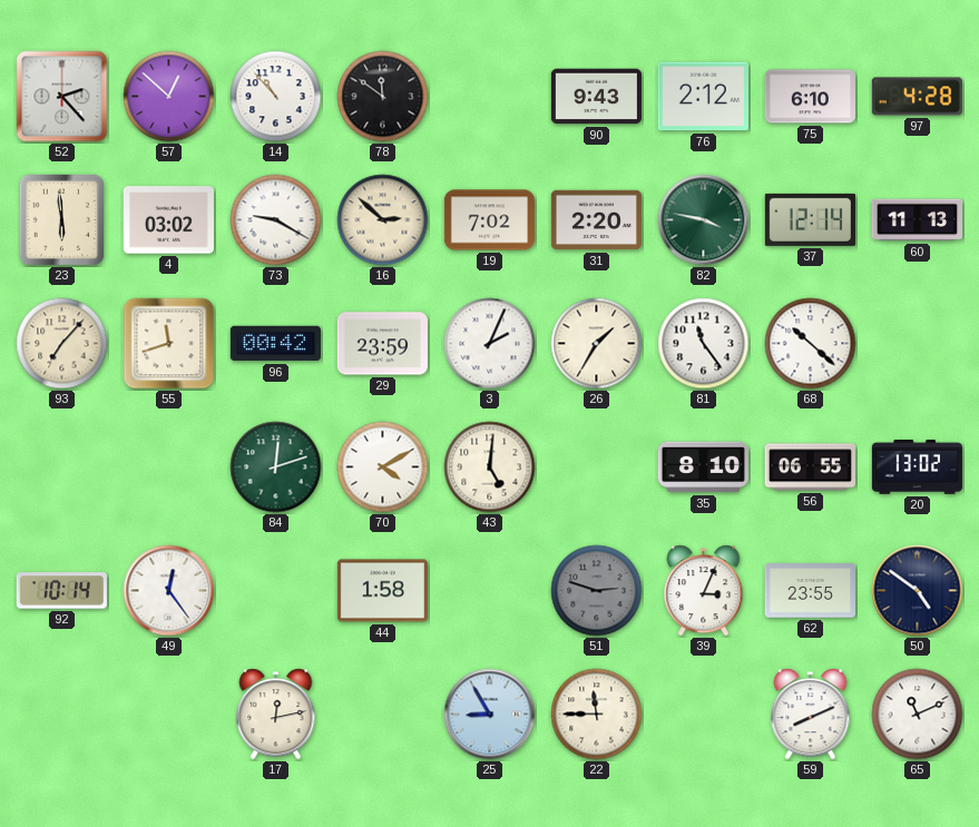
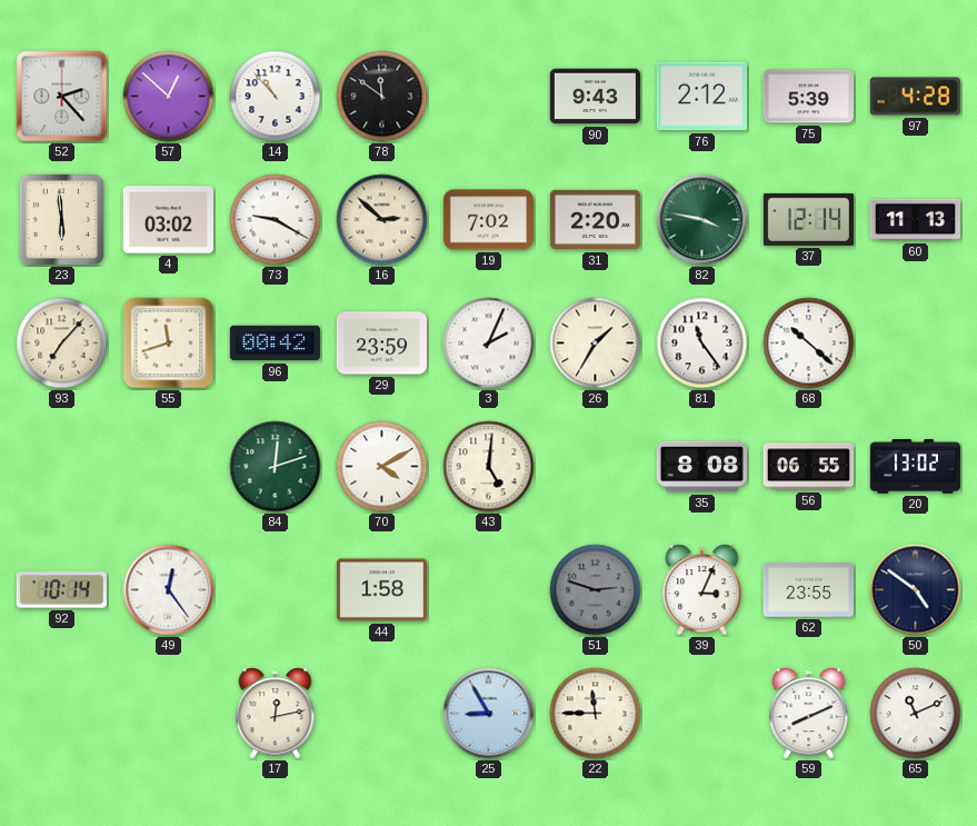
75: 6:10 -> 5:39
35: 8:10 -> 8:08
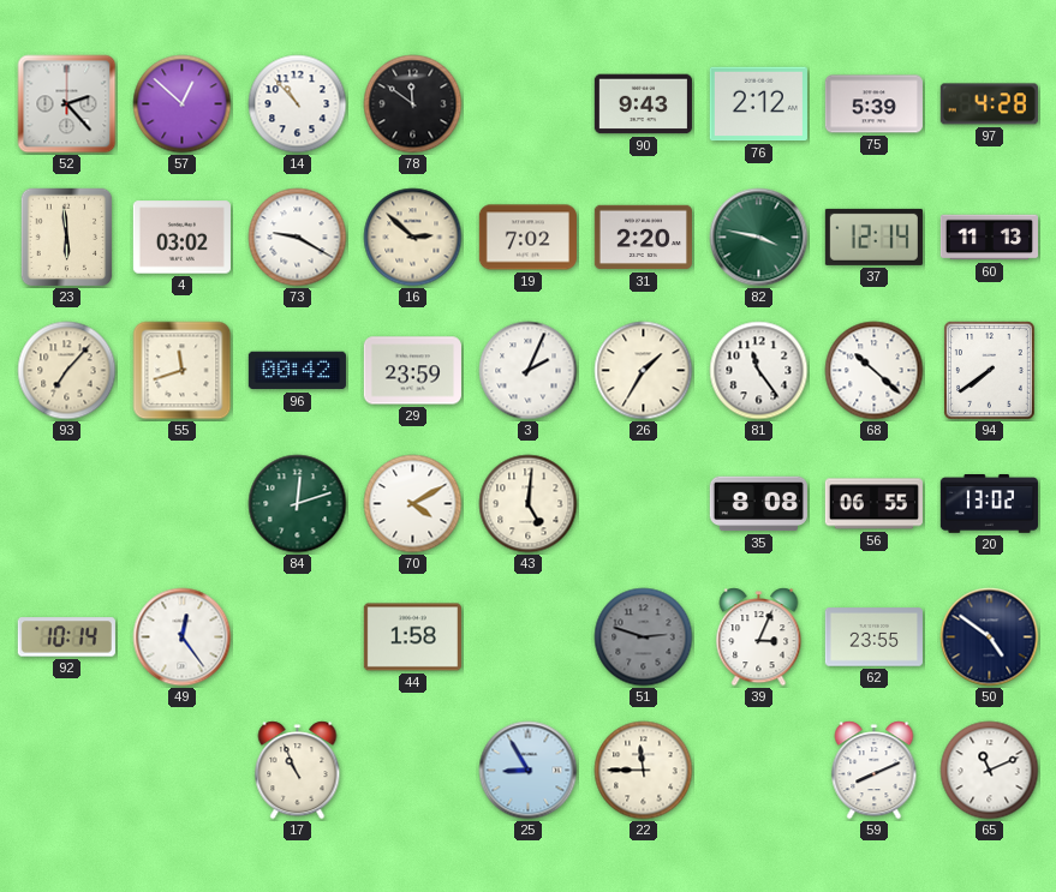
94: none -> 7:39
17: 12:13 -> 10:56
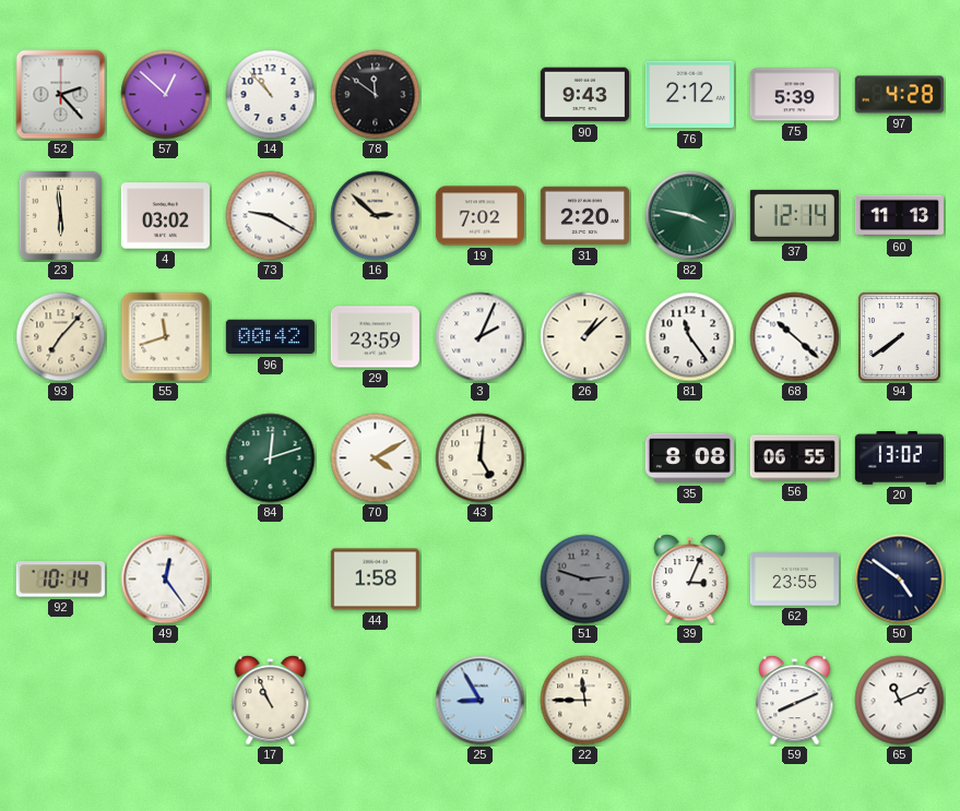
26: 1:35 -> 1:08
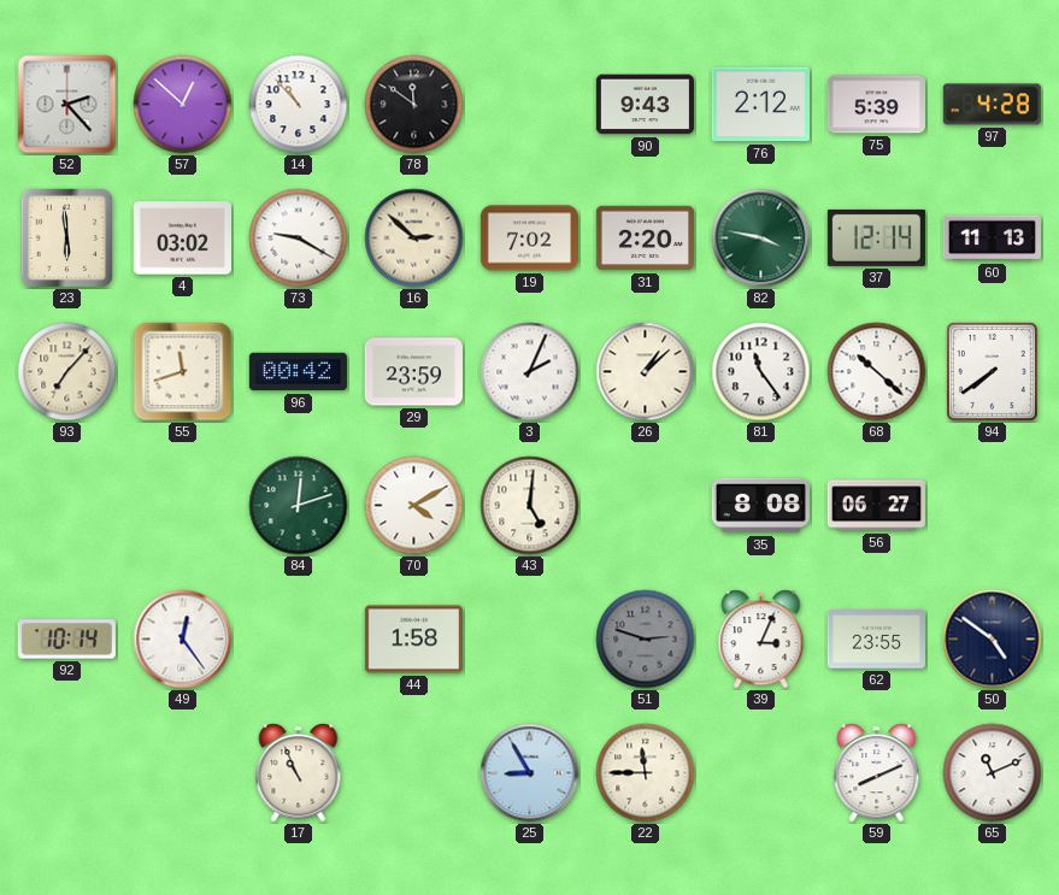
56: 06:55 -> 06:27
20: 13:02 -> none
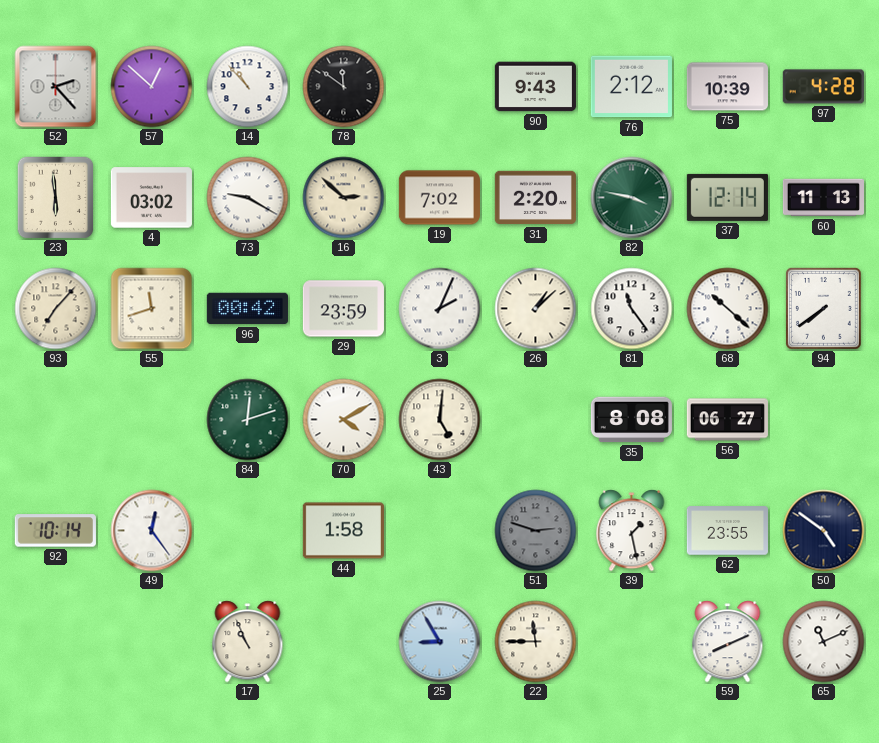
75: 5:39 -> 10:39
39: 3:04 -> 1:28
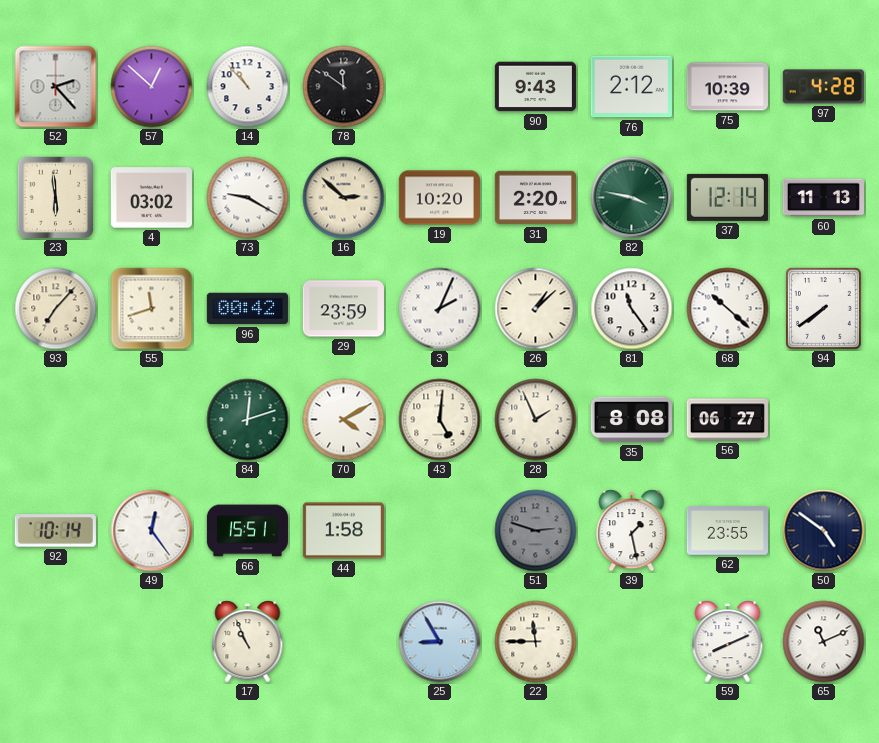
19: 7:02 -> 10:20
28: none -> 1:56
66: none -> 15:51
